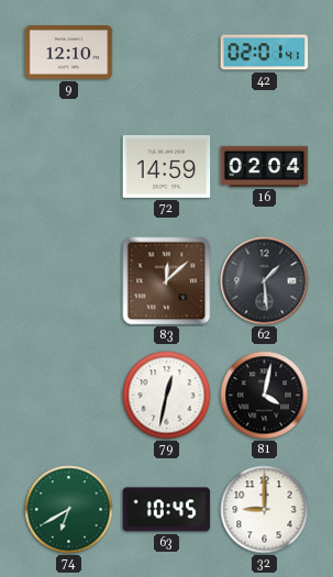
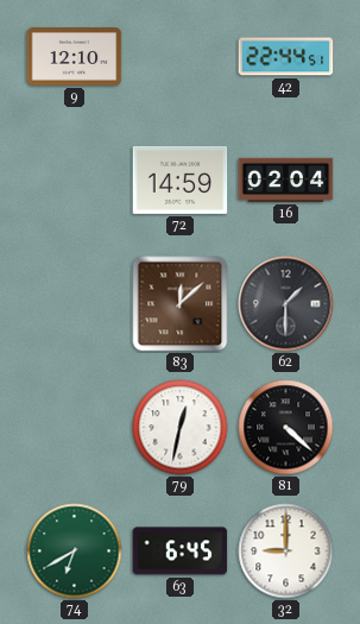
42: 02:01 -> 22:44
62: 1:29 -> 1:30
81: 4:02 -> 4:22
63: 10:45 -> 6:45
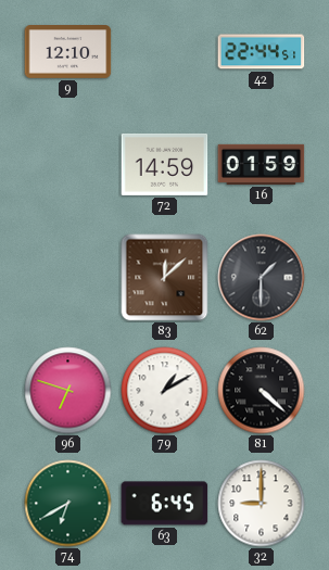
16: 02:04 -> 01:59
96: none -> 6:48
79: 12:32 -> 1:10
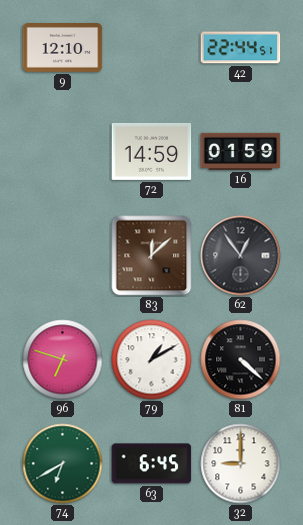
62: 1:30 -> 12:54
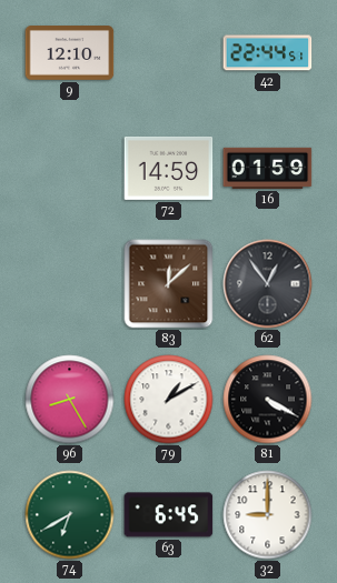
96: 6:48 -> 8:25
81: 4:22 -> 4:20
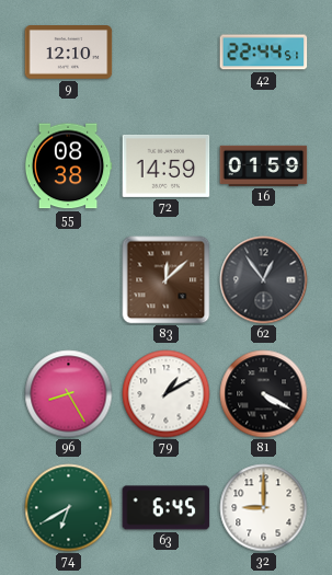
55: none -> 08:38
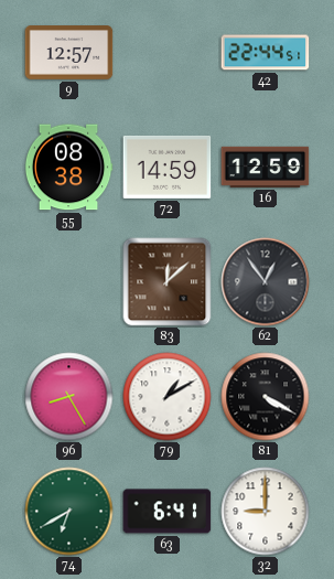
9: 12:10 -> 12:57
16: 01:59 -> 12:59
63: 6:45 -> 6:41
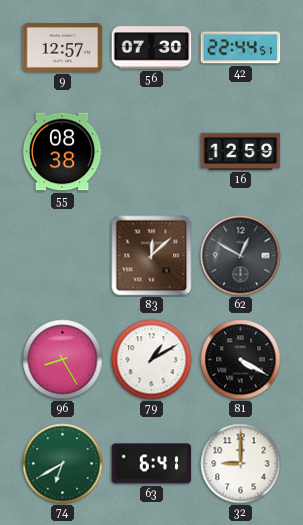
56: none -> 07:30
72: 14:59 -> none
62: 12:54 -> 12:50
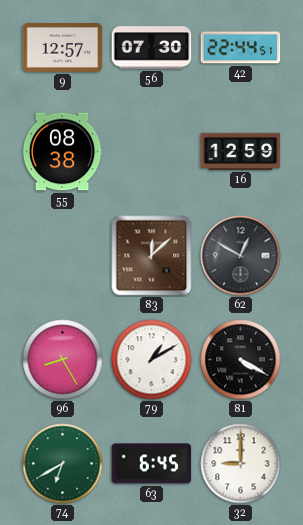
63: 6:41 -> 6:45
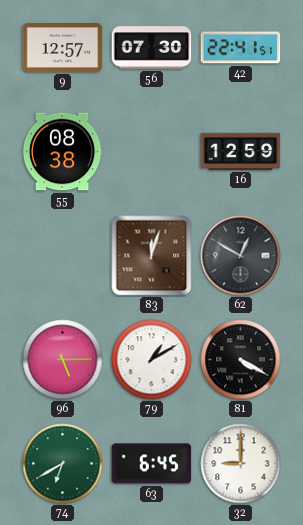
42: 22:44 -> 22:41
83: 12:08 -> 12:03
96: 8:25 -> 5:15
